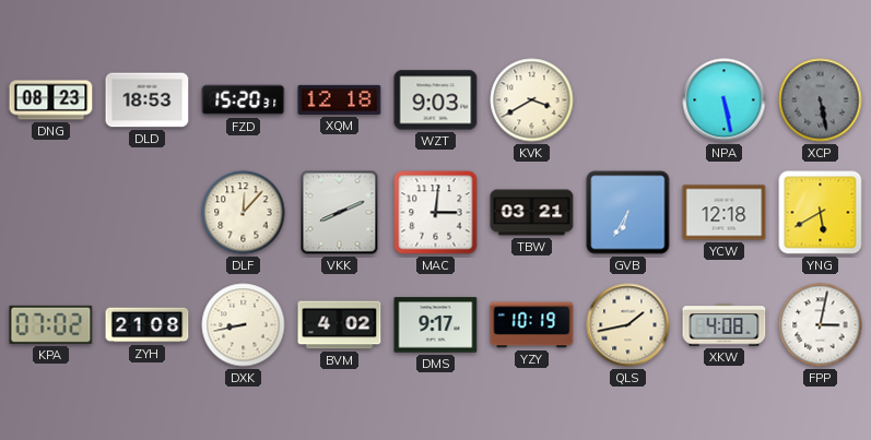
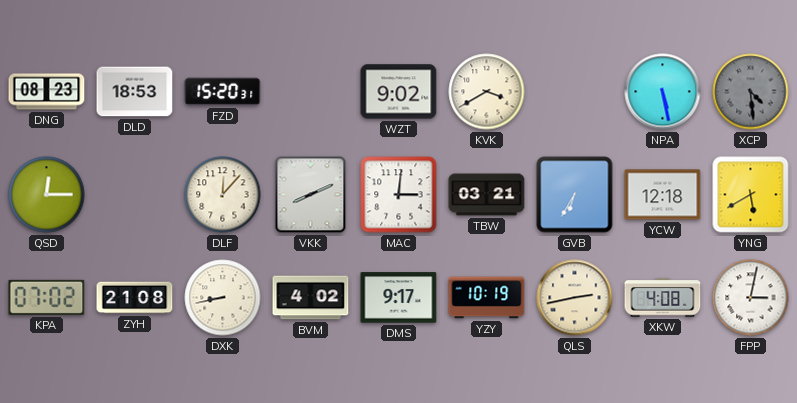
XQM: 12:18 -> none
WZT: 9:03 -> 9:02
XCP: 5:28 -> 4:29
QSD: none -> 12:15
QLS: 1:43 -> 2:43
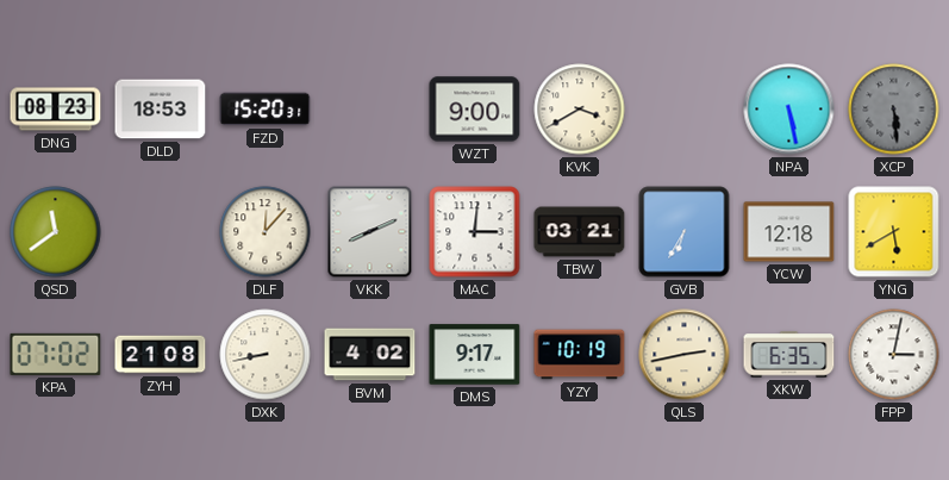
WZT: 9:02 -> 9:00
XCP: 4:29 -> 5:29
QSD: 12:15 -> 11:39
XKW: 4:08 -> 6:35
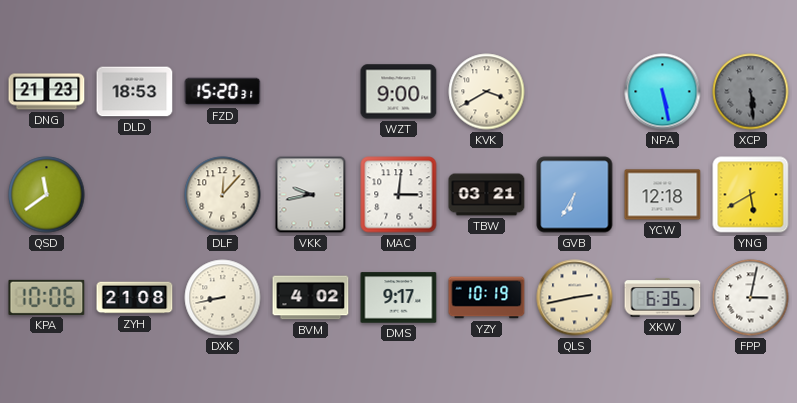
DNG: 08:23 -> 21:23
VKK: 8:11 -> 9:43
KPA: 07:02 -> 10:06
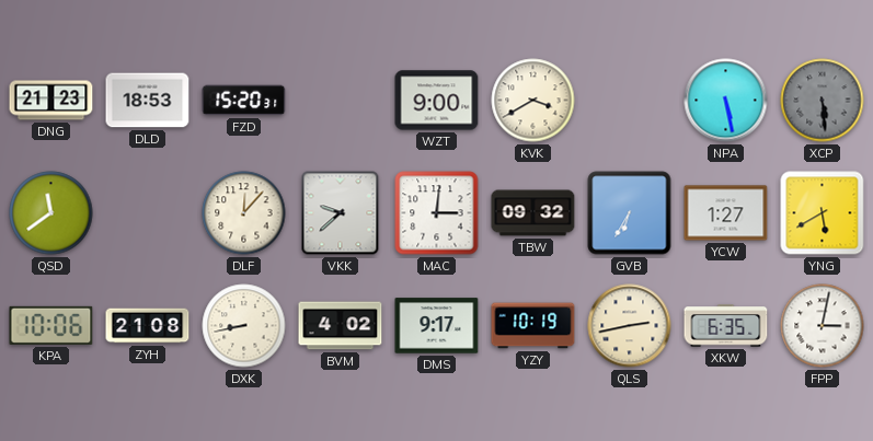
VKK: 9:43 -> 9:38
TBW: 03:21 -> 09:32
YCW: 12:18 -> 1:27
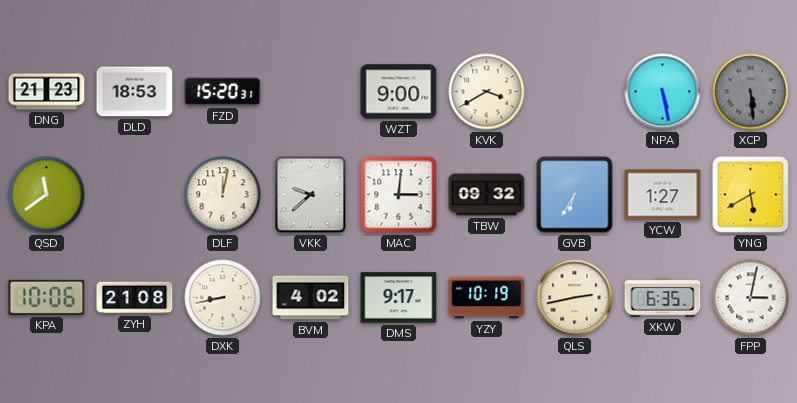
DLF: 12:07 -> 12:02
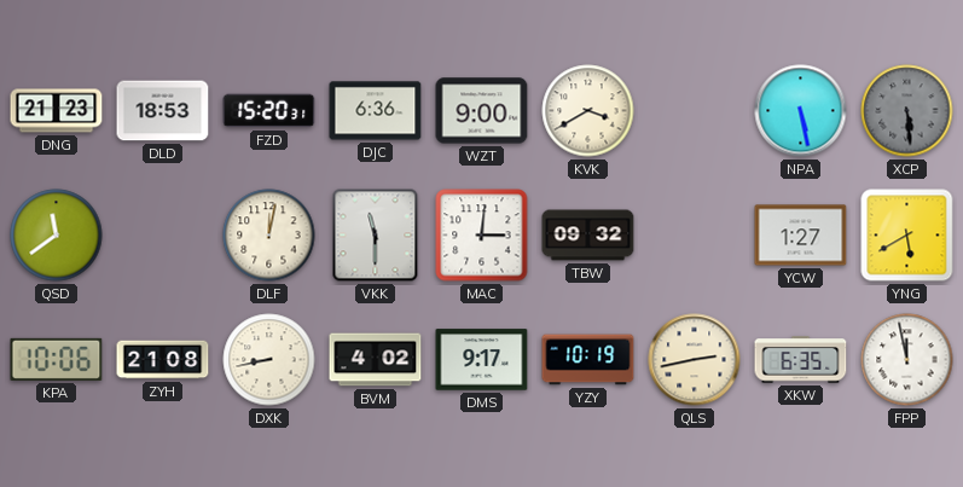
DJC: none -> 6:36
VKK: 9:38 -> 11:30
GVB: 6:35 -> none
FPP: 3:02 -> 11:58
